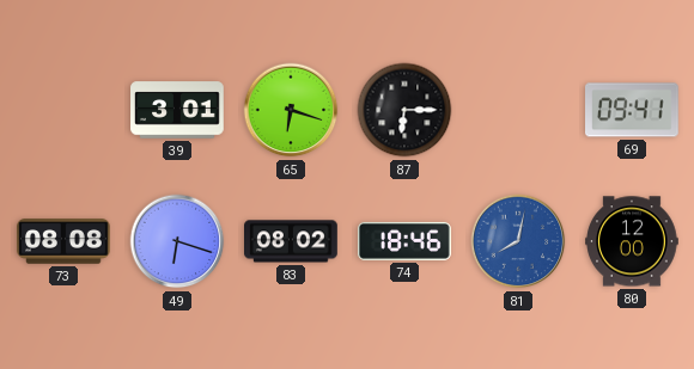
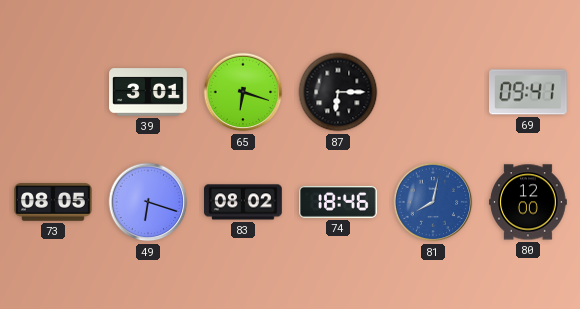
73: 08:08 -> 08:05
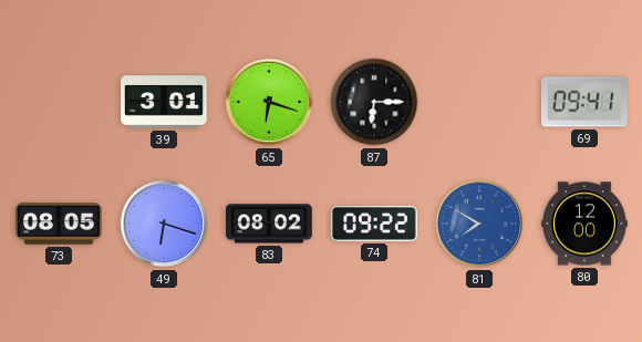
74: 18:46 -> 09:22
81: 8:02 -> 7:50
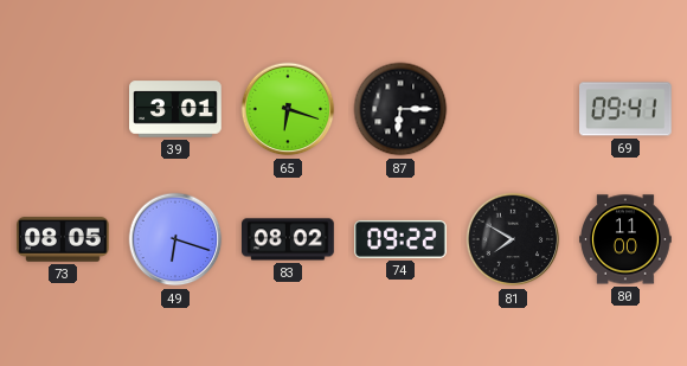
81 dial: blue -> black
80: 12:00 -> 11:00
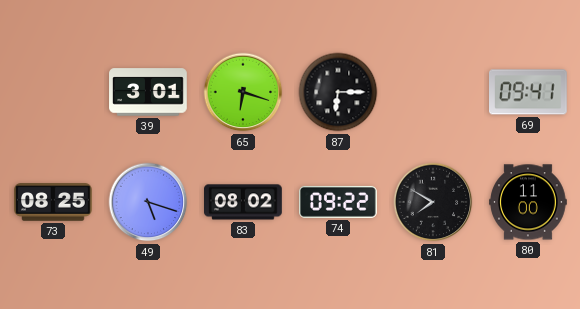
73: 08:05 -> 08:25
49: 6:18 -> 5:18
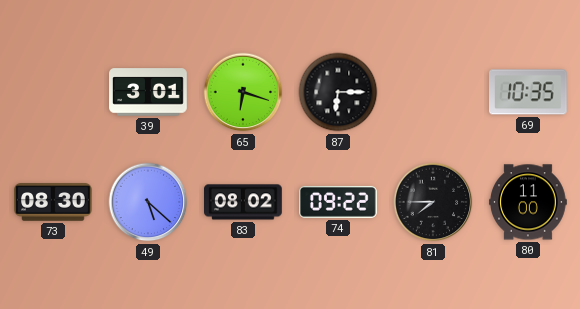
69: 09:41 -> 10:35
73: 08:25 -> 08:30
49: 5:18 -> 5:22
81: 7:50 -> 7:45
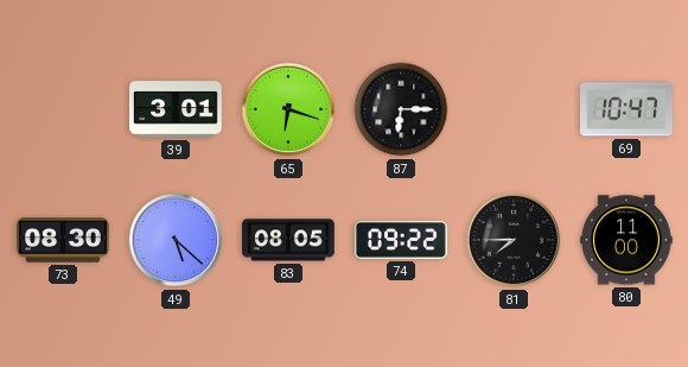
69: 10:35 -> 10:47
83: 08:02 -> 08:05
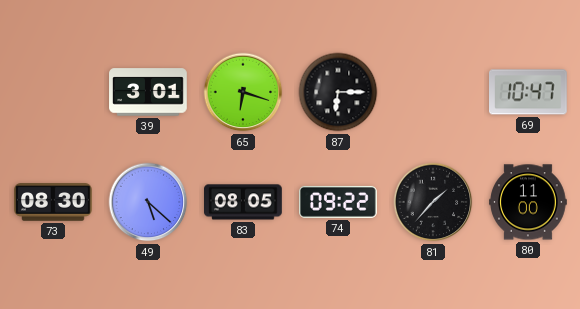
81: 7:45 -> 1:37
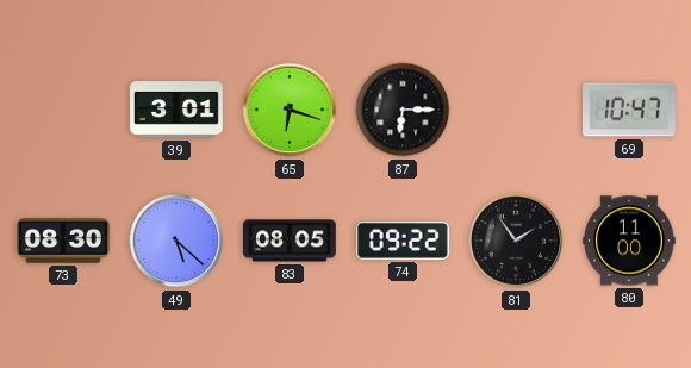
81: 1:37 -> 1:54
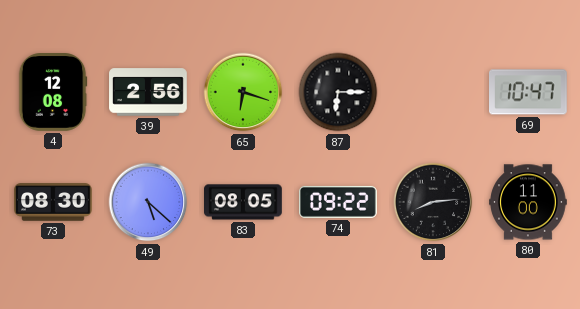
4: none -> 12:08
39: 3:01 -> 2:56
81: 1:54 -> 8:14
